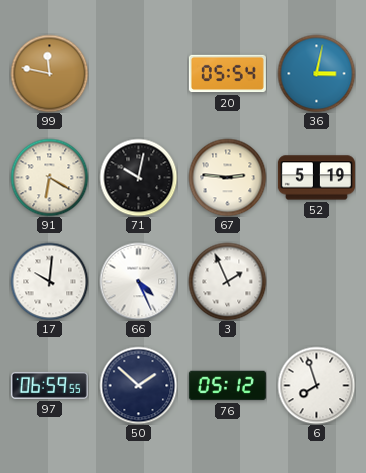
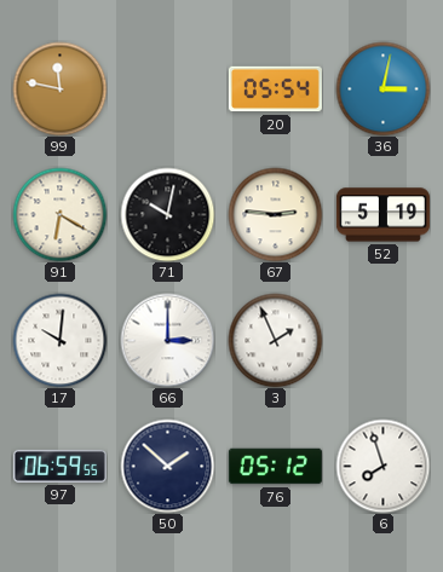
66: 4:26 -> 3:00
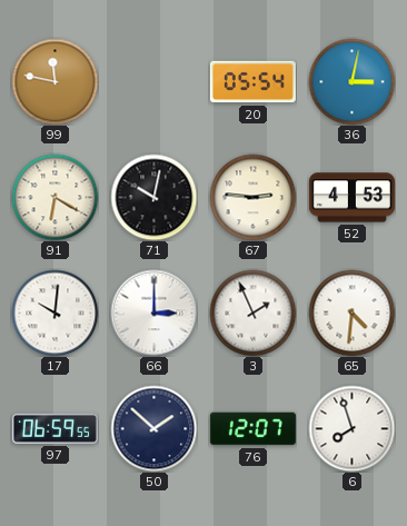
52: 5:19 -> 4:53
65: none -> 4:31
76: 05:12 -> 12:07
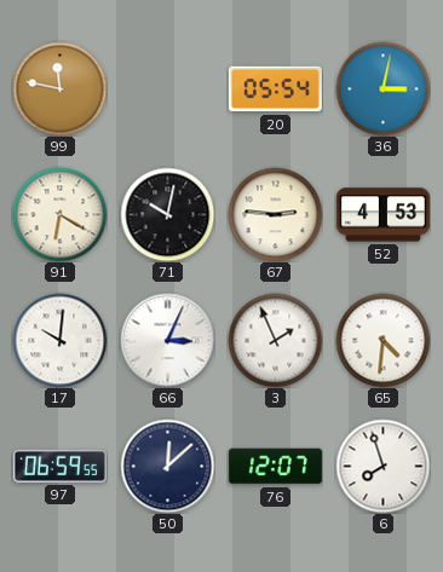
66: 3:00 -> 3:04
50: 1:52 -> 12:08
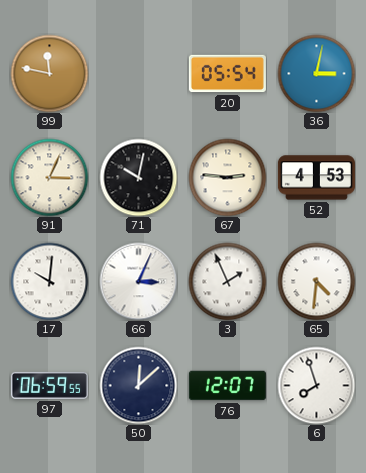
91: 6:20 -> 3:04
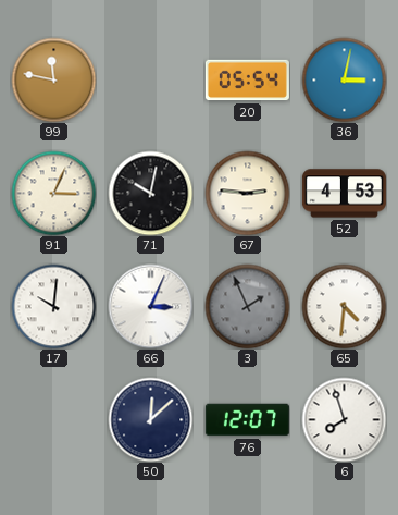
3 dial: white -> grey
97: 06:59 -> none
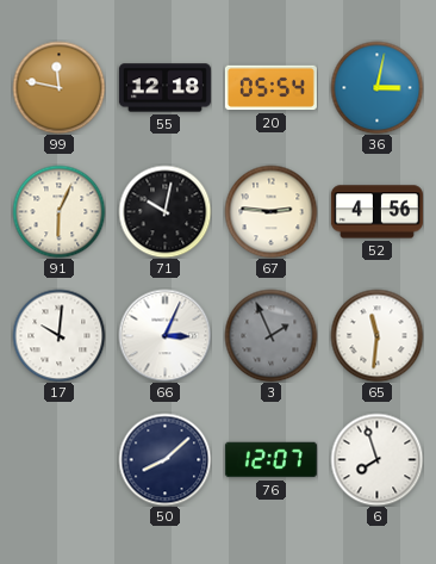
55: none -> 12:18
91: 3:04 -> 6:04
52: 4:53 -> 4:56
65: 4:31 -> 11:31
50: 12:08 -> 8:08
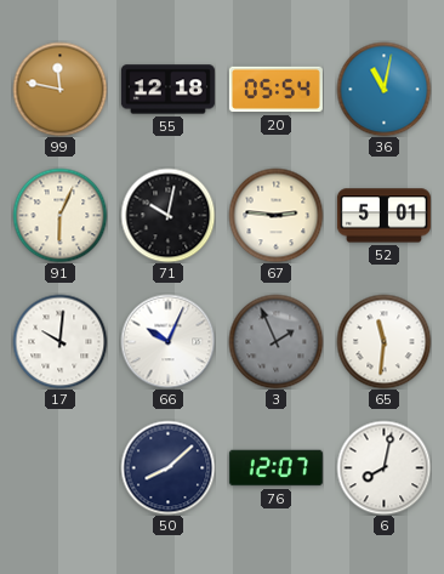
36: 3:02 -> 11:02
52: 4:56 -> 5:01
66: 3:04 -> 10:04
6: 7:57 -> 8:02
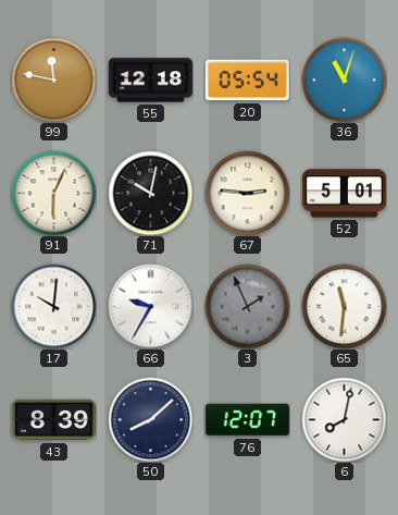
36: 11:02 -> 11:03
66: 10:04 -> 9:35
43: none -> 8:39
